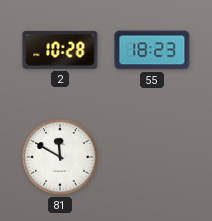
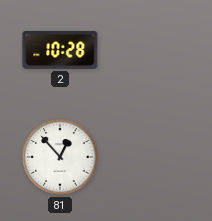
55: 18:23 -> none
81: 11:50 -> 12:53
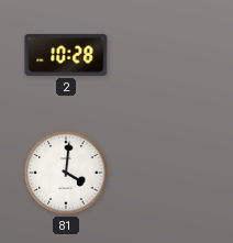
81: 12:53 -> 4:01
